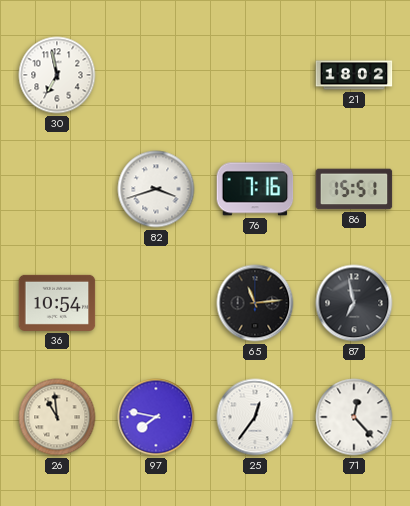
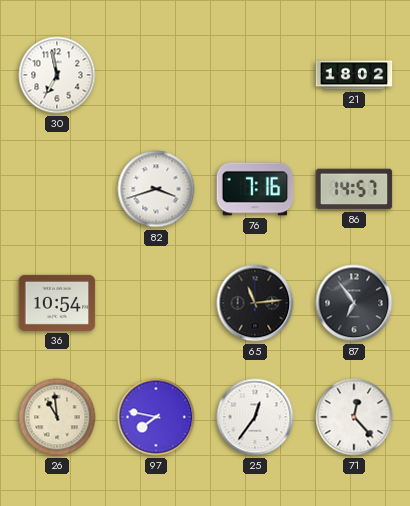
86: 15:51 -> 14:57
87: 6:58 -> 6:54
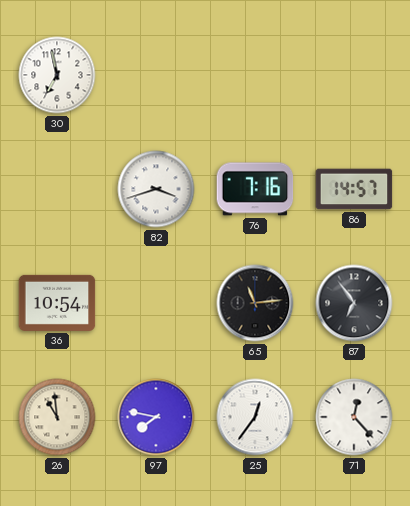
21: 18:02 -> none
